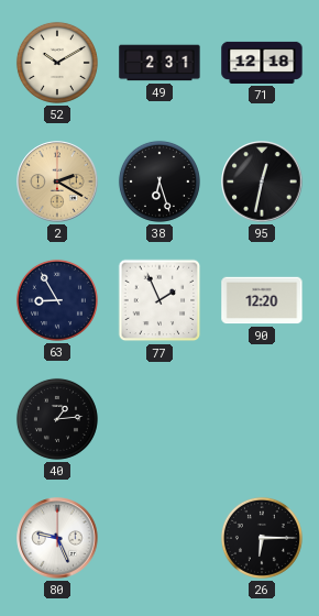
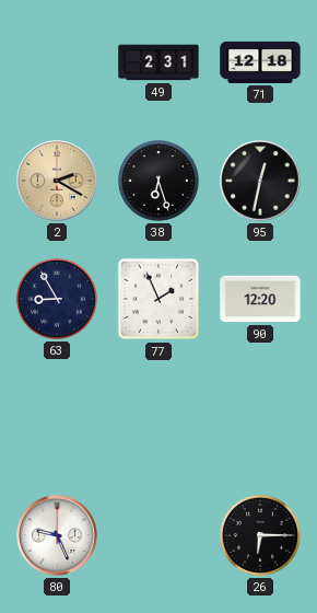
52: 10:10 -> none
40: 1:14 -> none
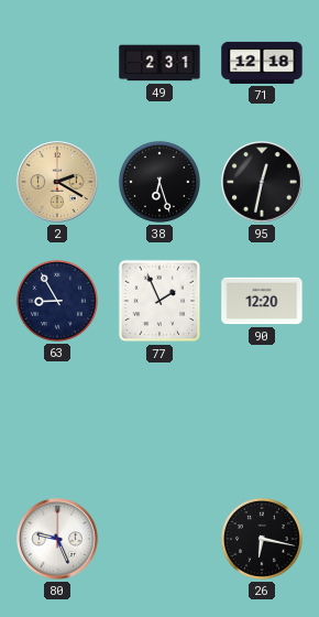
26: 6:15 -> 6:17
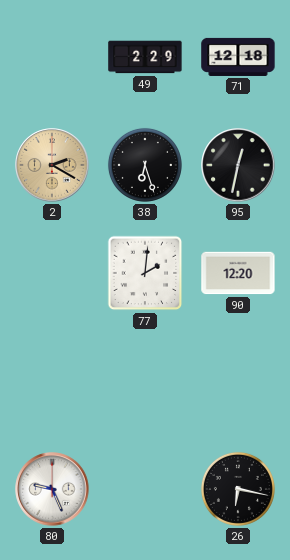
49: 2:31 -> 2:29
63: 8:55 -> none
77: 1:56 -> 2:01
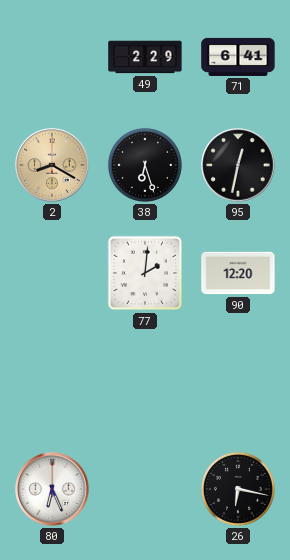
71: 12:18 -> 6:41
2: 2:20 -> 8:20
80: 9:26 -> 6:26
